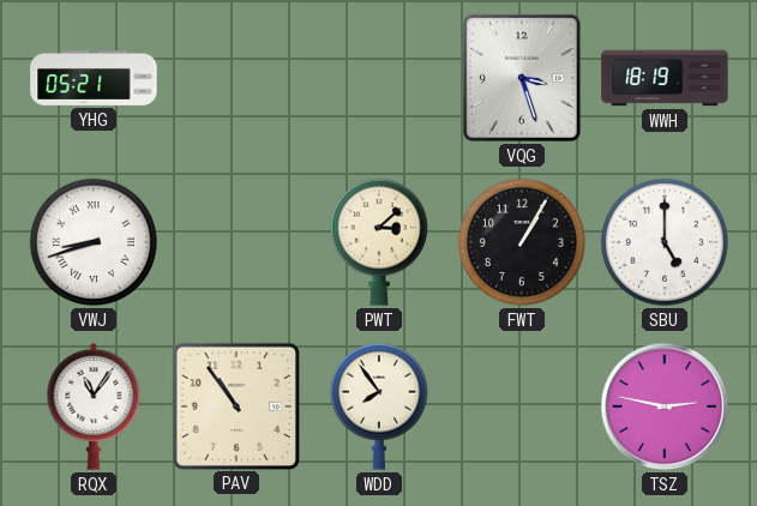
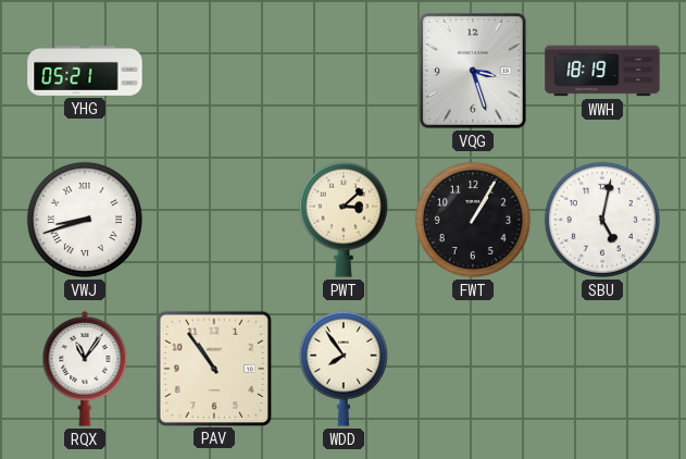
SBU: 5:00 -> 5:02
TSZ: 2:47 -> none
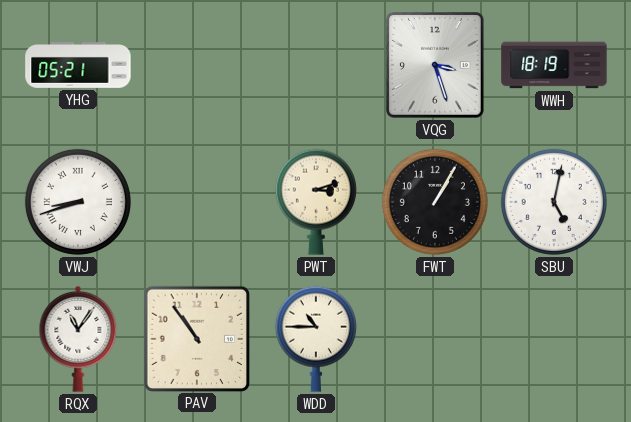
PWT: 3:08 -> 3:12
WDD: 7:54 -> 10:45
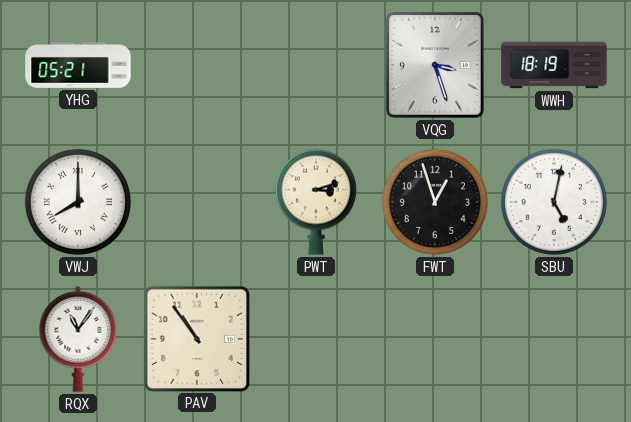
VWJ: 8:42 -> 8:00
FWT: 1:05 -> 12:57
WDD: 10:45 -> none
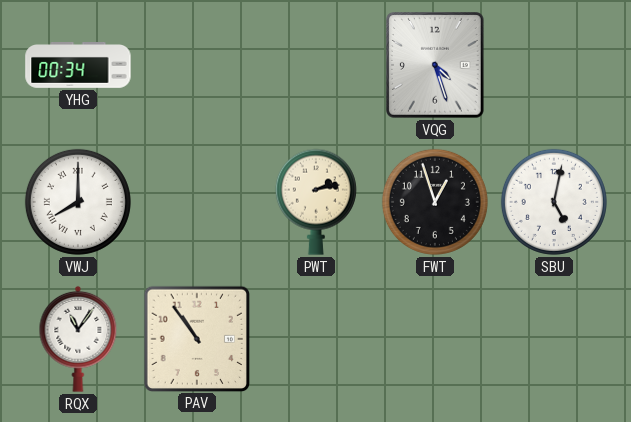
YHG: 05:21 -> 00:34
VQG: 3:27 -> 4:27
WWH: 18:19 -> none
PWT: 3:12 -> 2:13
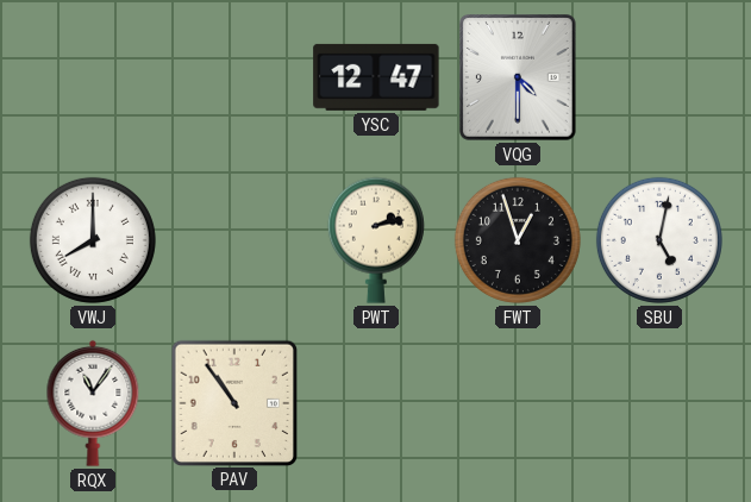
YHG: 00:34 -> none
YSC: none -> 12:47
VQG: 4:27 -> 4:30
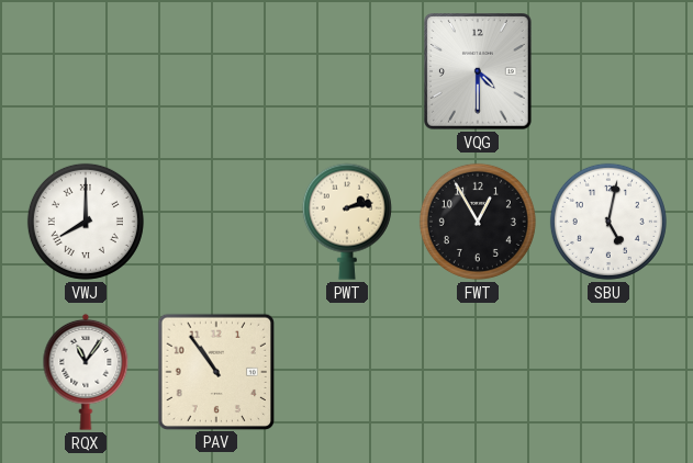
YSC: 12:47 -> none
FWT: 12:57 -> 12:55
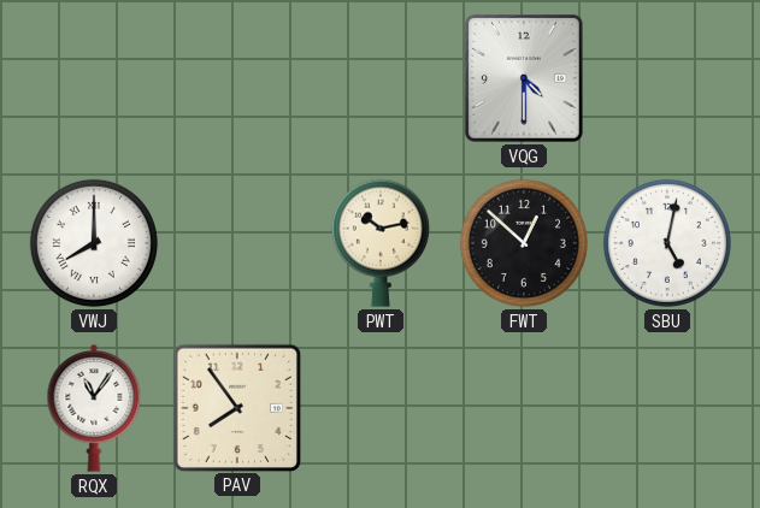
PWT: 2:13 -> 10:13
FWT: 12:55 -> 12:52
PAV: 10:54 -> 7:54
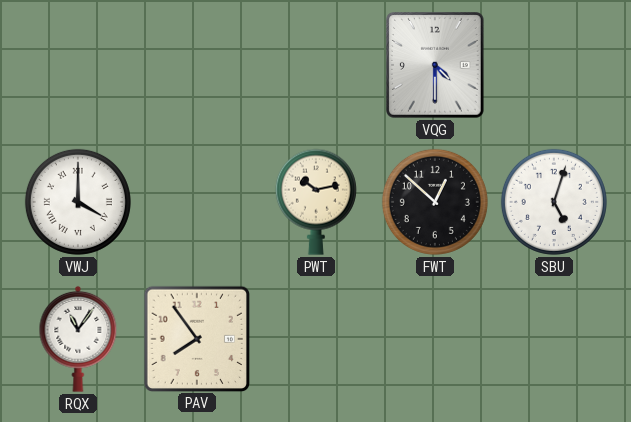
VWJ: 8:00 -> 4:00
SBU: 5:02 -> 5:03
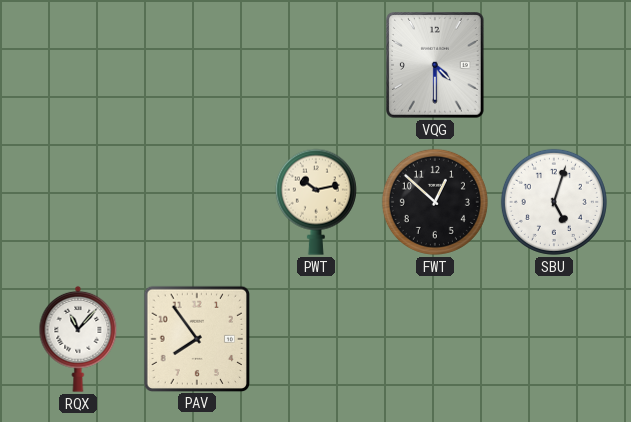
VWJ: 4:00 -> none
RQX: 11:06 -> 11:07
